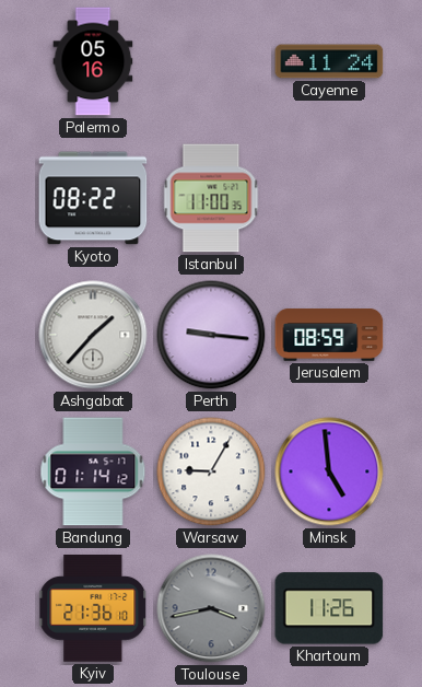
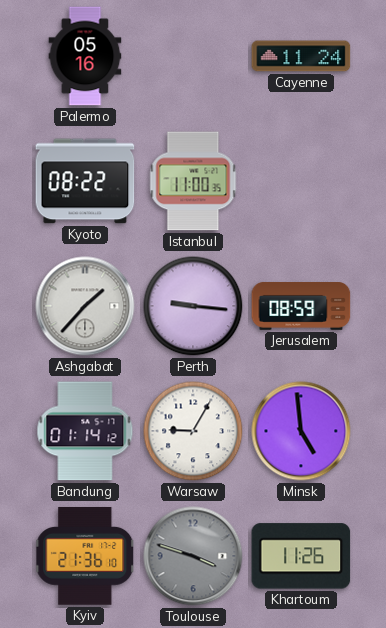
Toulouse: 3:43 -> 3:48
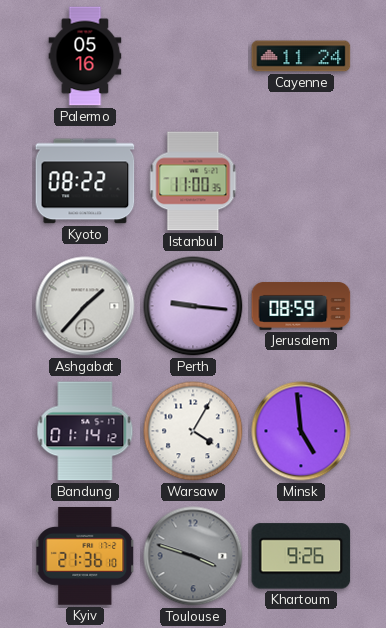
Warsaw: 9:05 -> 4:05
Khartoum: 11:26 -> 9:26
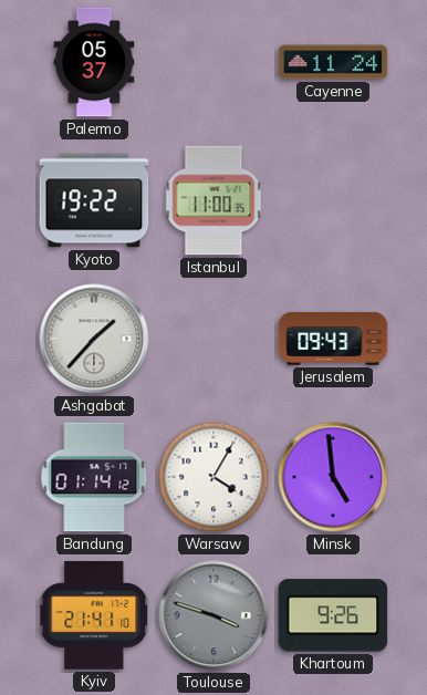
Palermo: 05:16 -> 05:37
Kyoto: 08:22 -> 19:22
Perth: 9:16 -> none
Jerusalem: 08:59 -> 09:43
Kyiv: 21:36 -> 21:41
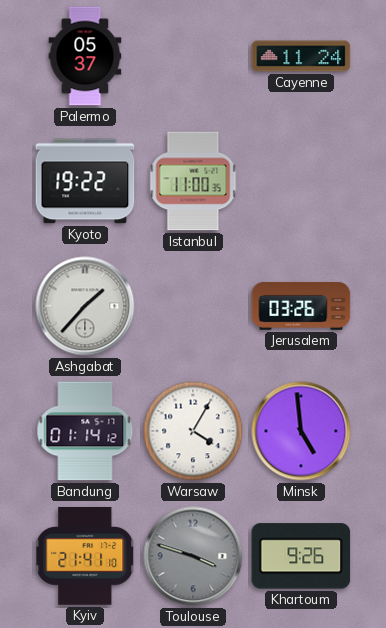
Jerusalem: 09:43 -> 03:26
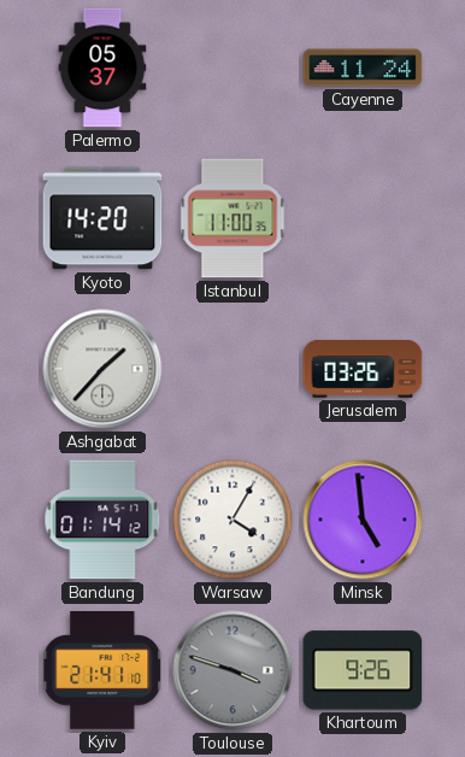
Kyoto: 19:22 -> 14:20
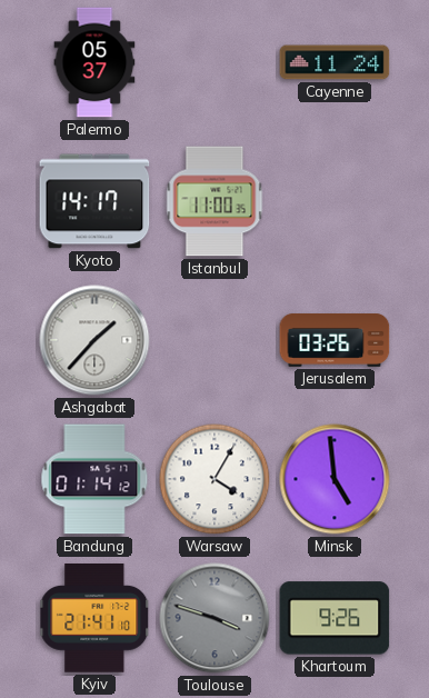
Kyoto: 14:20 -> 14:17
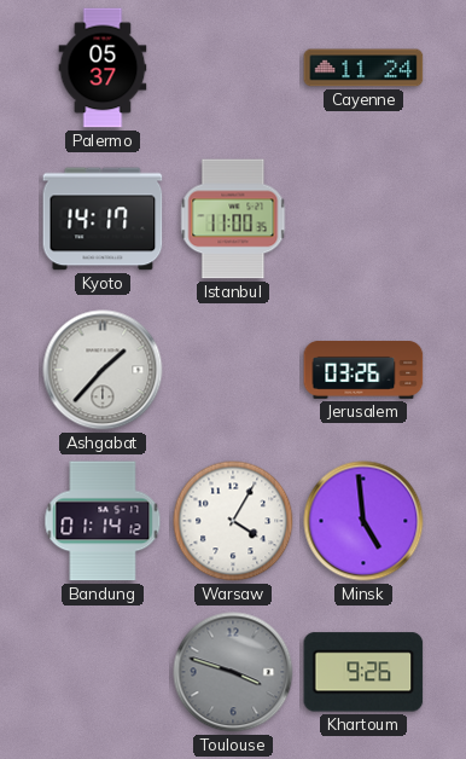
Kyiv: 21:41 -> none
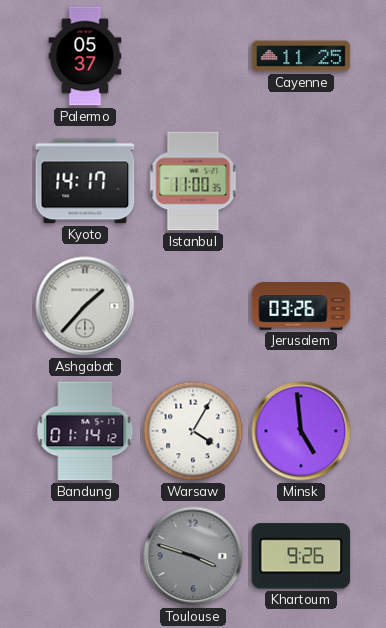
Cayenne: 11:24 -> 11:25
